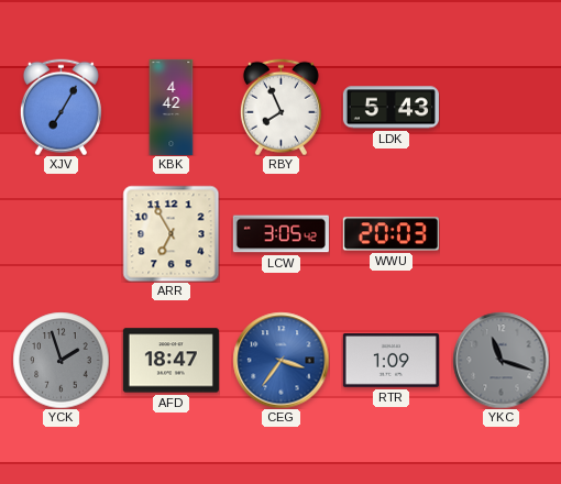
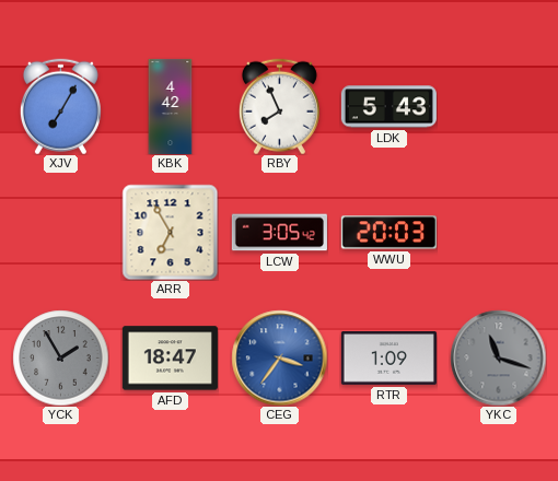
YCK: 1:57 -> 1:55
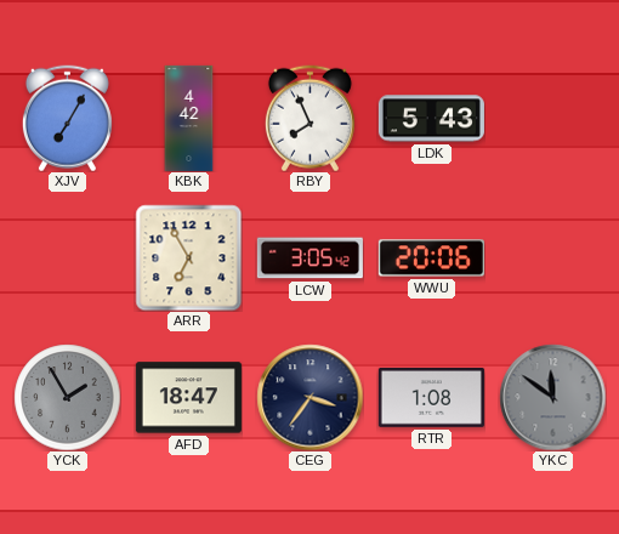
WWU: 20:03 -> 20:06
CEG dial: blue -> navy
RTR: 1:09 -> 1:08
YKC: 11:18 -> 11:51
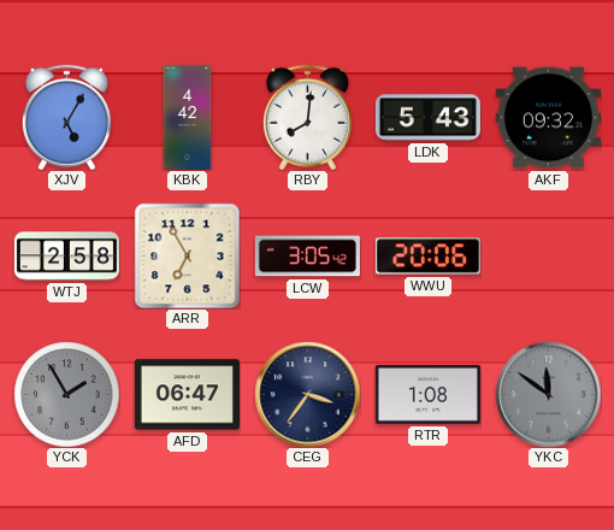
XJV: 7:05 -> 5:05
RBY: 7:56 -> 8:01
AKF: none -> 09:32
WTJ: none -> 2:58
AFD: 18:47 -> 06:47
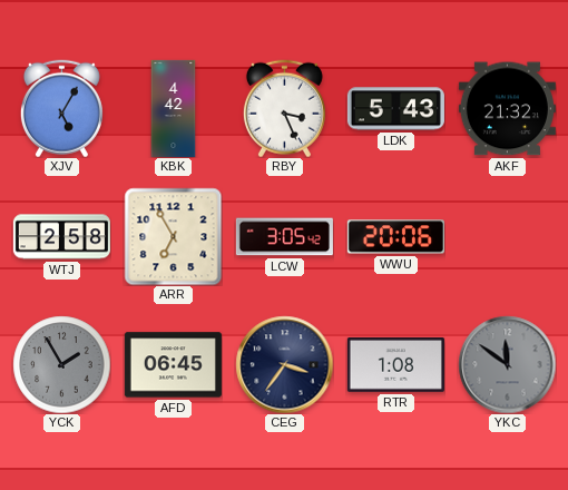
RBY: 8:01 -> 3:26
AKF: 09:32 -> 21:32
AFD: 06:47 -> 06:45
